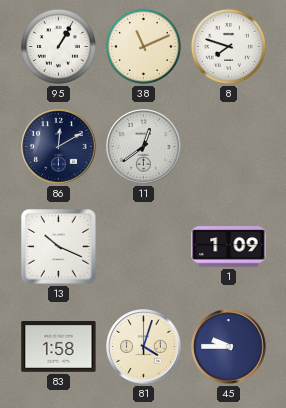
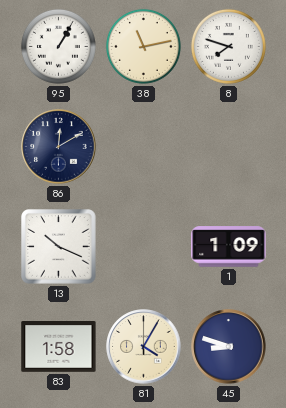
38: 11:11 -> 11:13
11: 12:39 -> none
81: 4:03 -> 4:05
45: 9:45 -> 8:48
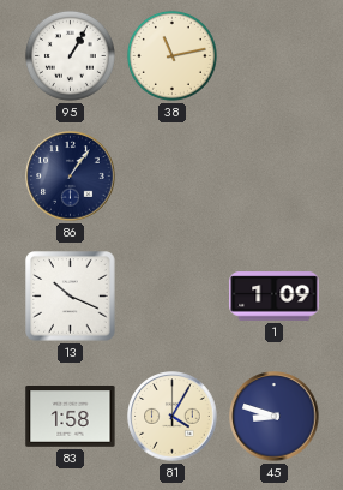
8: 7:48 -> none
86: 12:10 -> 1:06
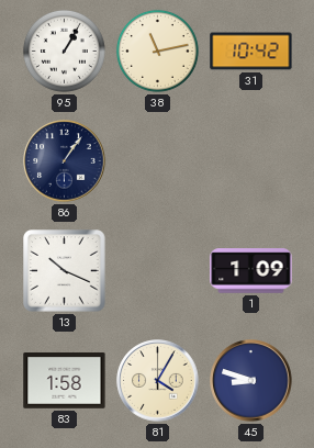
31: none -> 10:42
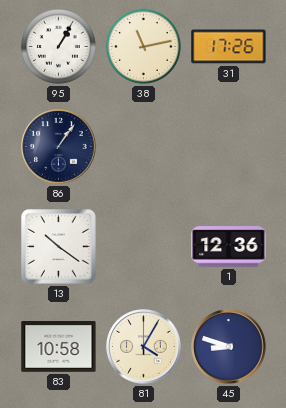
31: 10:42 -> 17:26
13: 10:19 -> 10:21
1: 1:09 -> 12:36
83: 1:58 -> 10:58
